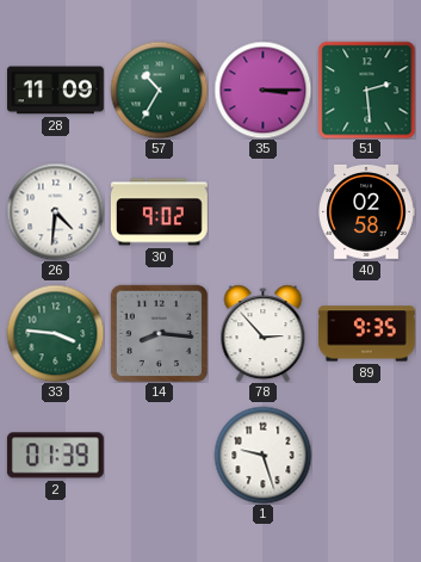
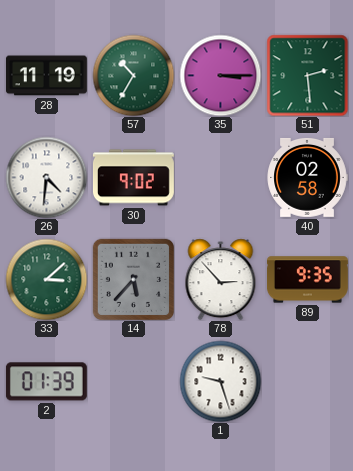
28: 11:09 -> 11:19
33: 3:46 -> 3:08
14: 8:16 -> 5:37
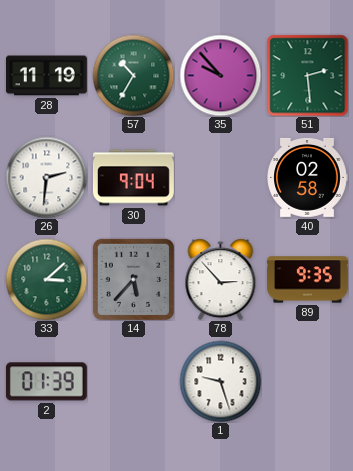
35: 3:15 -> 9:53
26: 4:31 -> 2:31
30: 9:02 -> 9:04
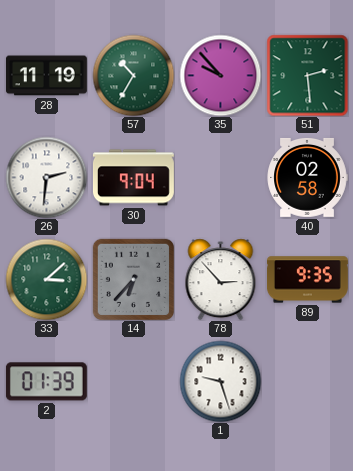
14: 5:37 -> 6:37
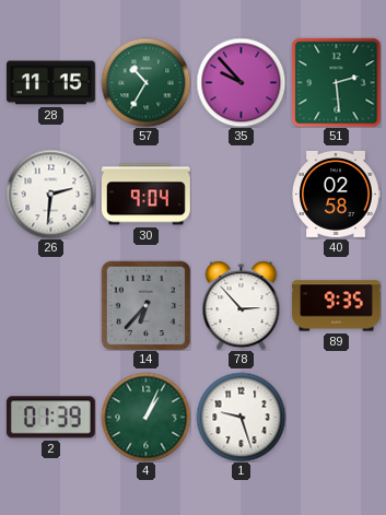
28: 11:19 -> 11:15
33: 3:08 -> none
4: none -> 1:04
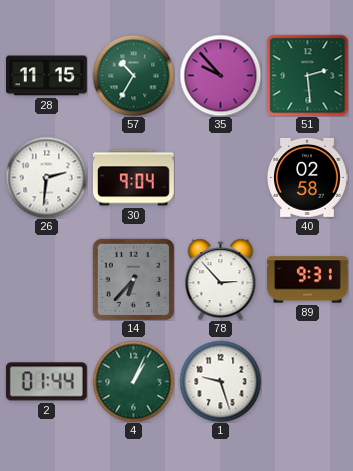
89: 9:35 -> 9:31
2: 01:39 -> 01:44
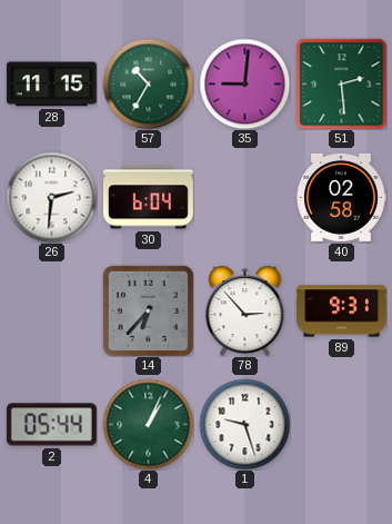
35: 9:53 -> 9:01
30: 9:04 -> 6:04
2: 01:44 -> 05:44
